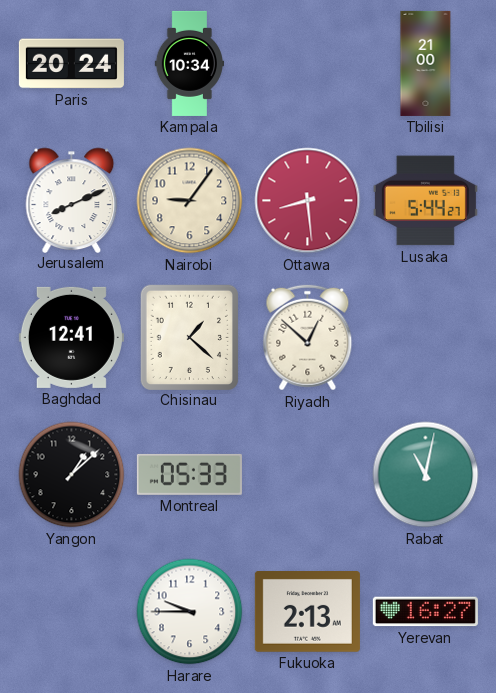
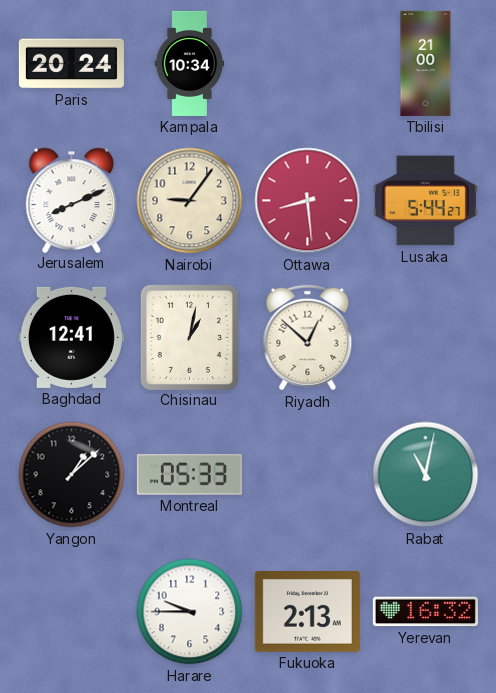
Chisinau: 1:22 -> 1:02
Yerevan: 16:27 -> 16:32
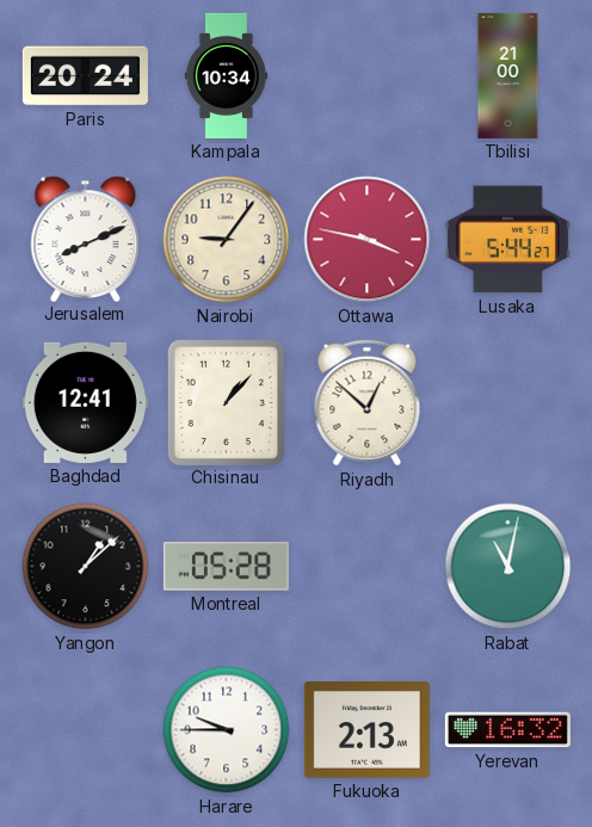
Ottawa: 8:29 -> 3:47
Chisinau: 1:02 -> 1:07
Montreal: 05:33 -> 05:28
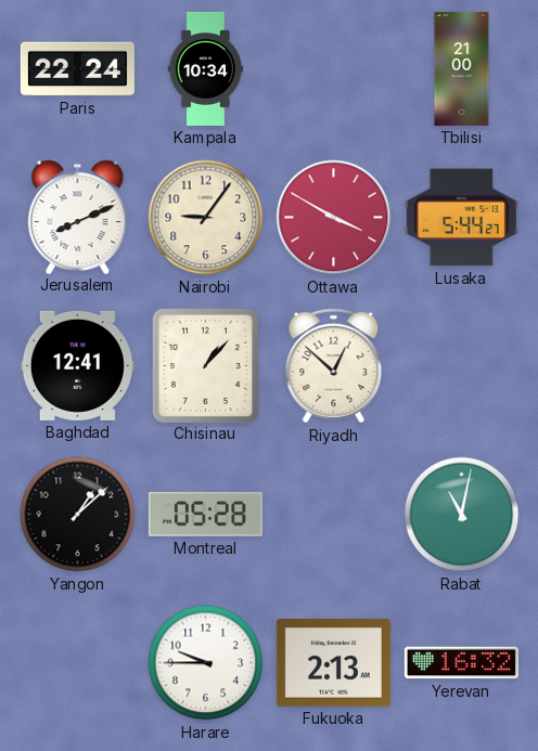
Paris: 20:24 -> 22:24
Ottawa: 3:47 -> 3:50
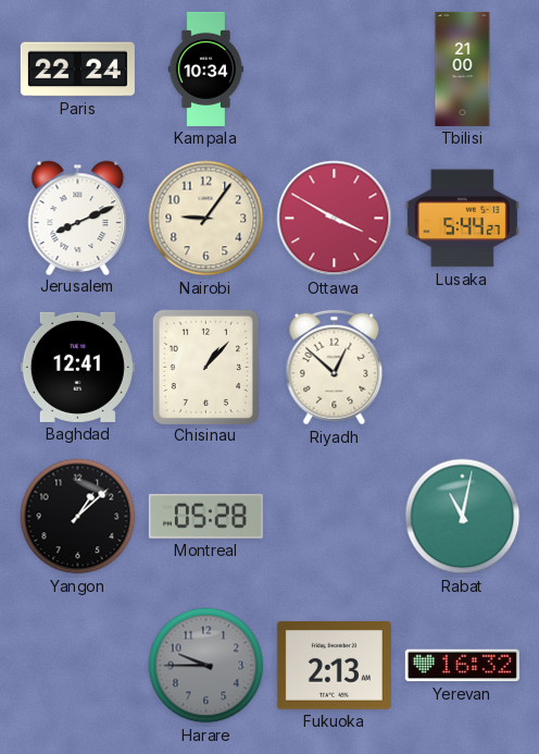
Harare dial: white -> grey
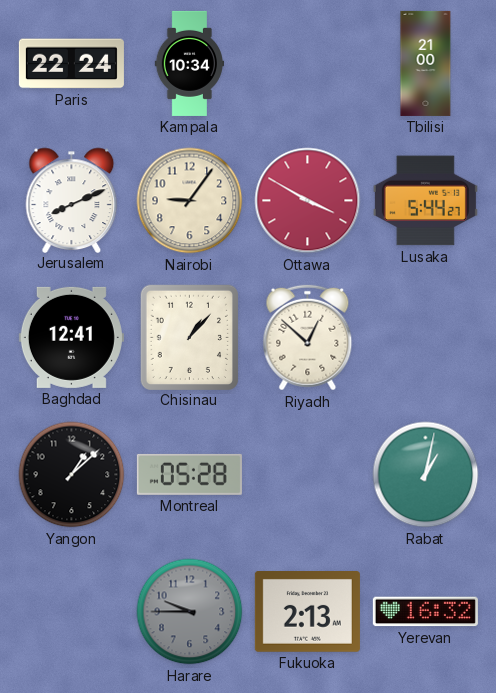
Rabat: 11:02 -> 1:02
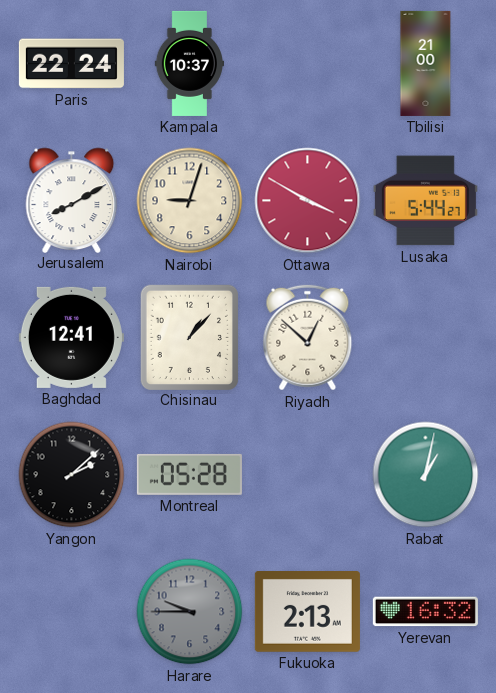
Kampala: 10:34 -> 10:37
Jerusalem: 8:11 -> 8:10
Nairobi: 9:06 -> 9:03
Yangon: 1:08 -> 2:08
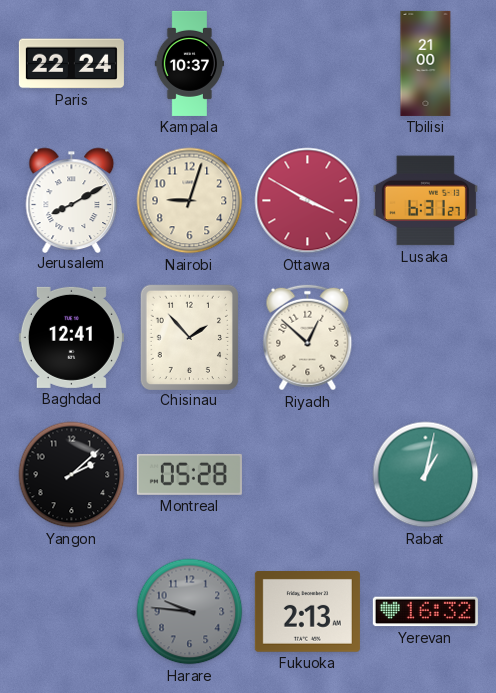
Lusaka: 5:44 -> 6:31
Chisinau: 1:07 -> 1:53
Harare: 9:45 -> 9:46
